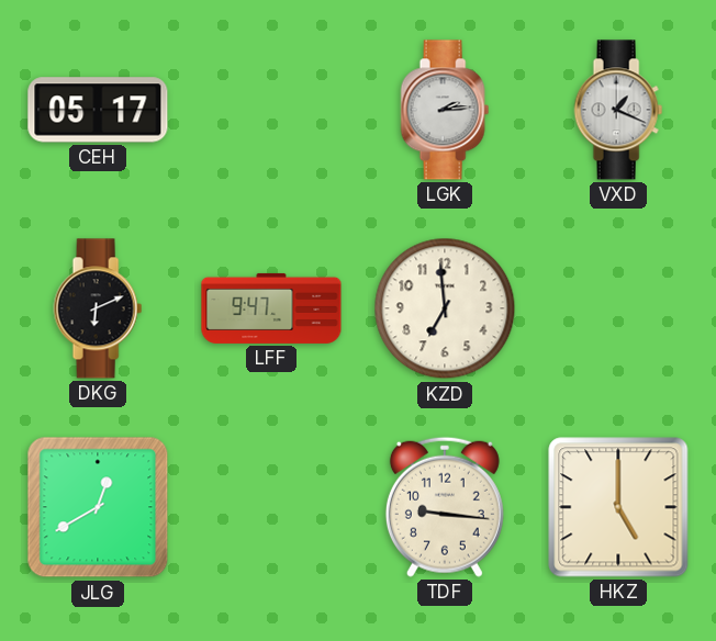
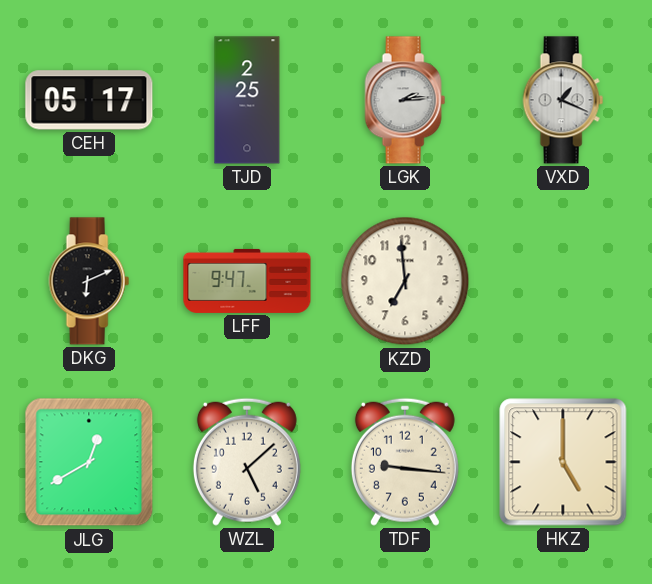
TJD: none -> 2:25
WZL: none -> 5:08
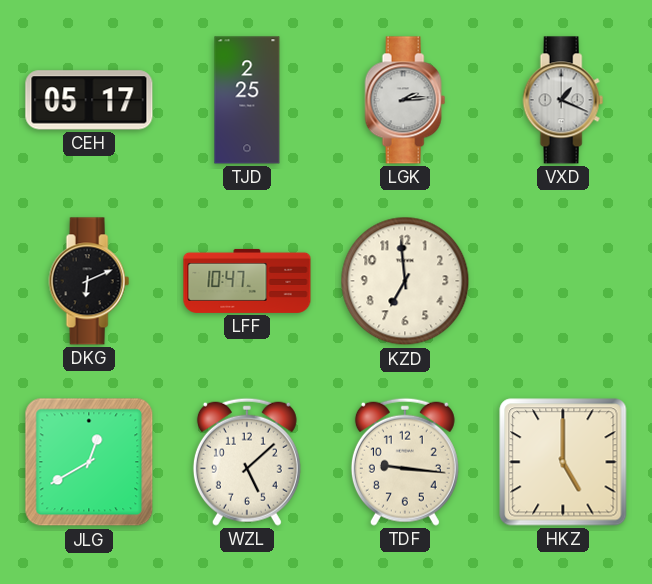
LFF: 9:47 -> 10:47
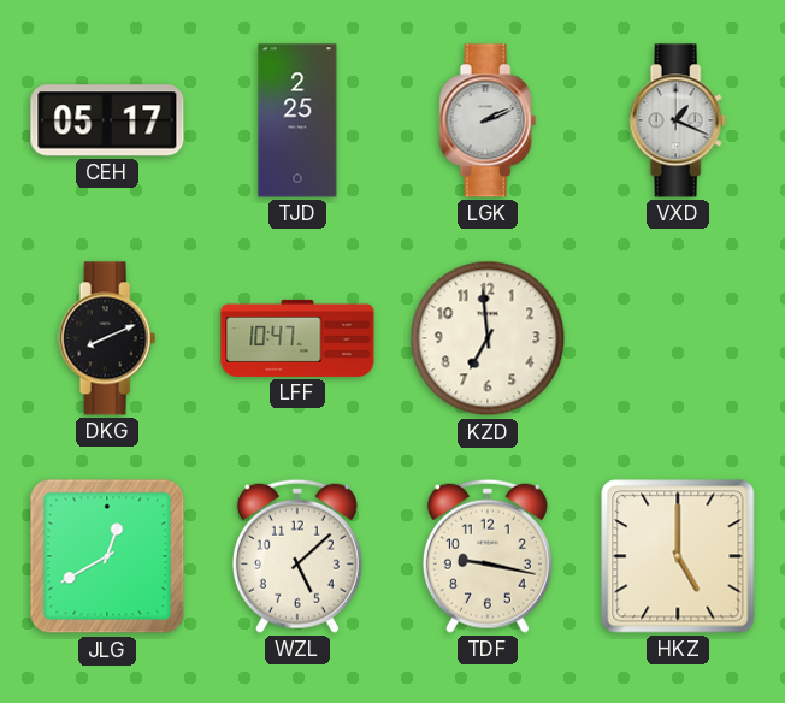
LGK: 2:14 -> 2:11
DKG: 6:11 -> 8:11
TDF: 9:16 -> 9:17
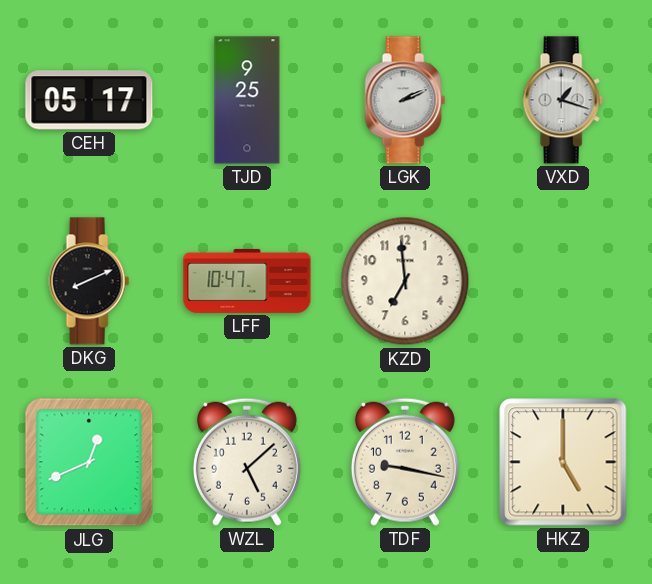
TJD: 2:25 -> 9:25
VXD: 1:19 -> 1:18
JLG: 12:40 -> 12:41
